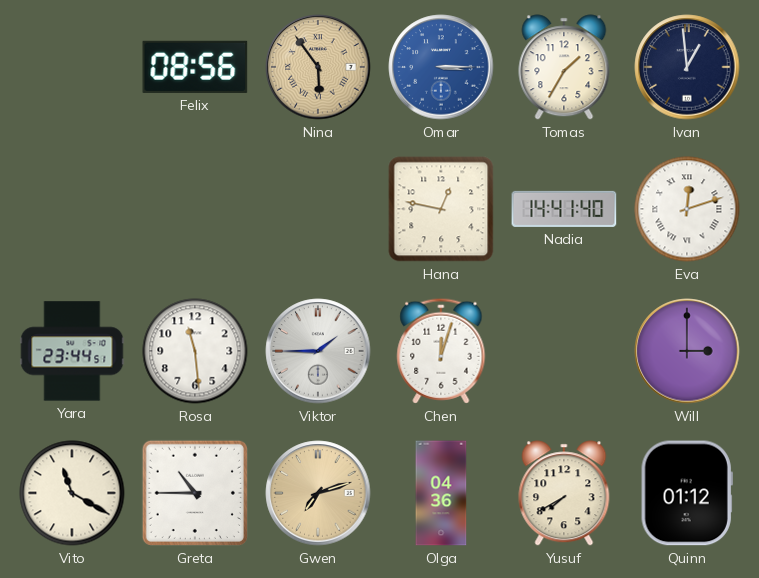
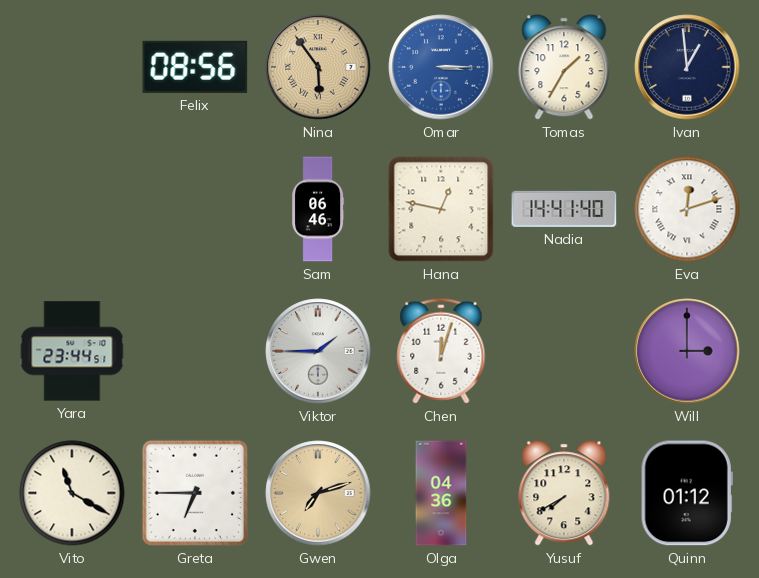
Sam: none -> 06:46
Rosa: 11:29 -> none
Greta: 10:45 -> 6:45
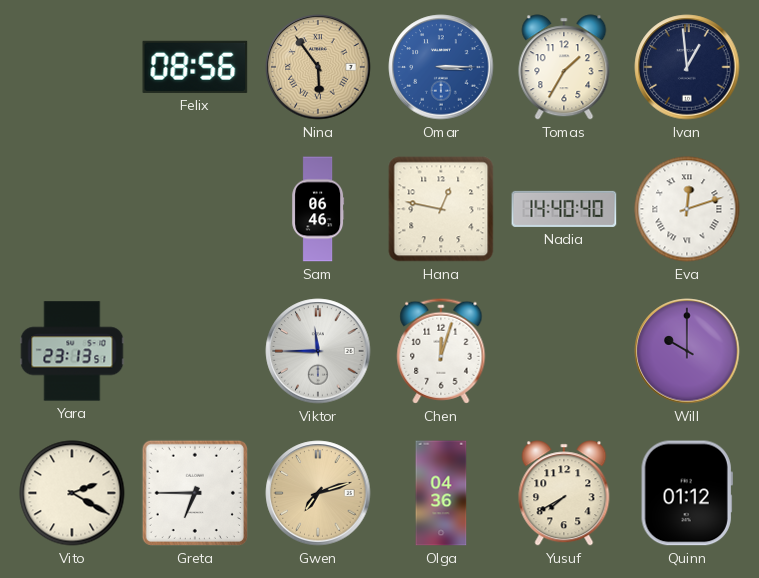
Nadia: 14:41 -> 14:40
Yara: 23:44 -> 23:13
Viktor: 1:45 -> 11:45
Will: 3:00 -> 10:00
Vito: 11:20 -> 2:20
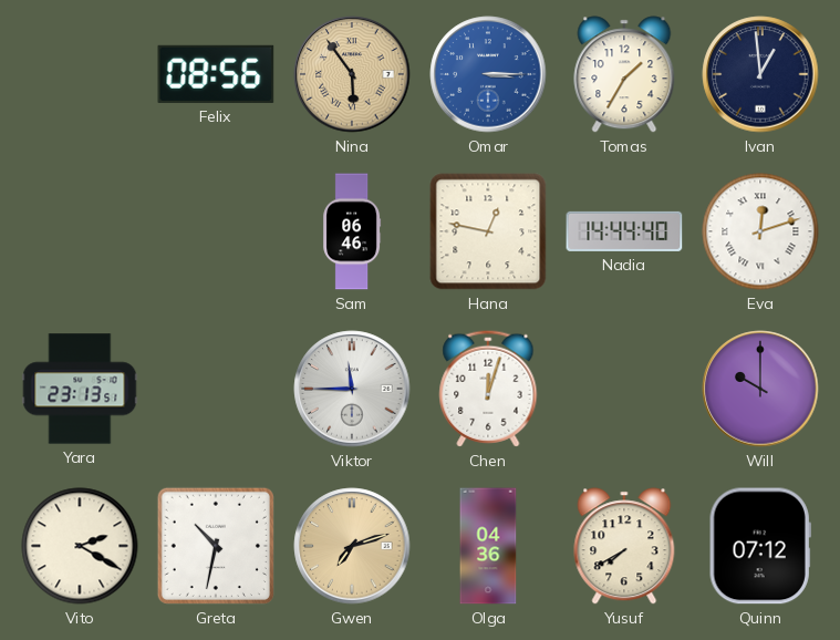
Nadia: 14:40 -> 14:44
Greta: 6:45 -> 10:32
Quinn: 01:12 -> 07:12
